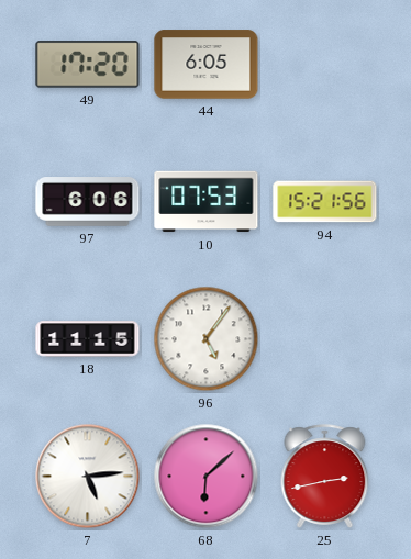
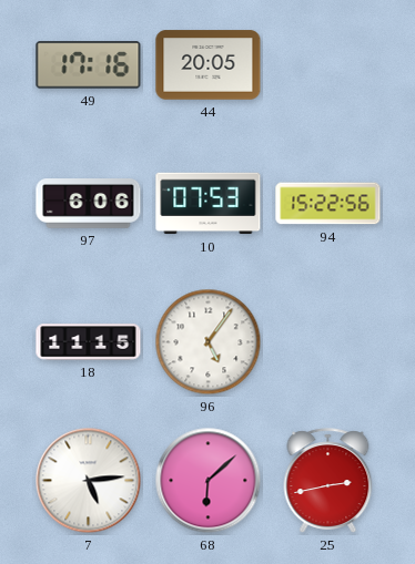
49: 17:20 -> 17:16
44: 6:05 -> 20:05
94: 15:21 -> 15:22
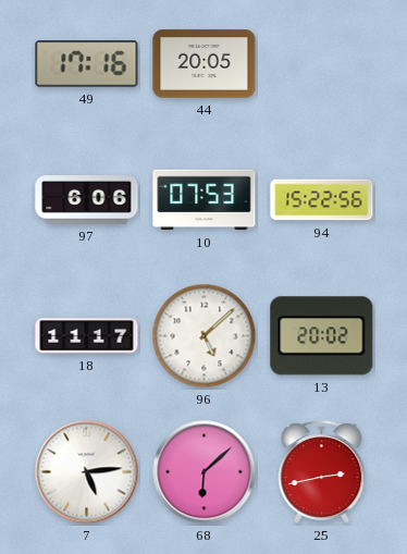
18: 11:15 -> 11:17
96: 5:06 -> 5:08
13: none -> 20:02
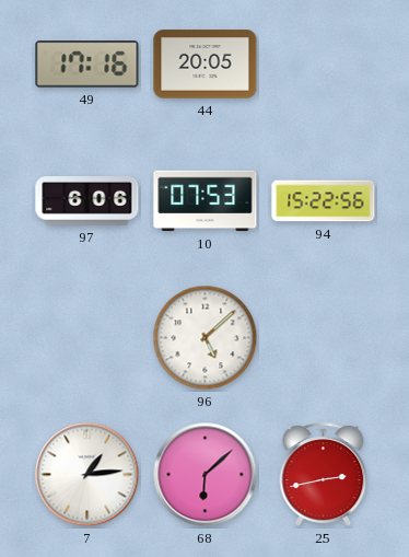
18: 11:17 -> none
13: 20:02 -> none
7: 5:14 -> 1:14
